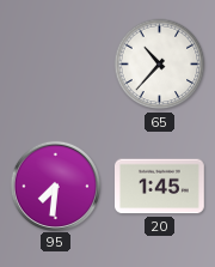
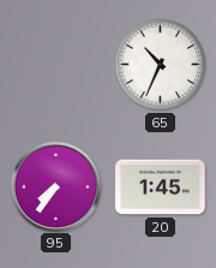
65: 10:37 -> 10:34
95: 7:31 -> 7:36
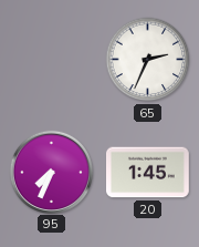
65: 10:34 -> 2:34
95: 7:36 -> 7:34
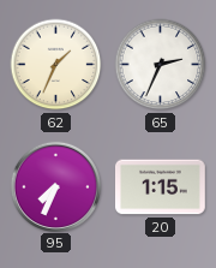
62: none -> 1:34
20: 1:45 -> 1:15
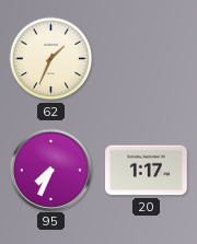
65: 2:34 -> none
20: 1:15 -> 1:17
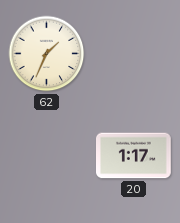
95: 7:34 -> none
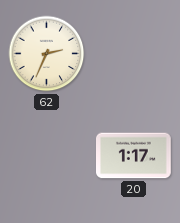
62: 1:34 -> 2:34
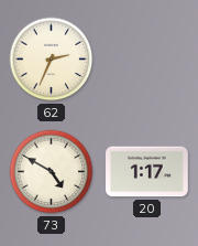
73: none -> 4:50
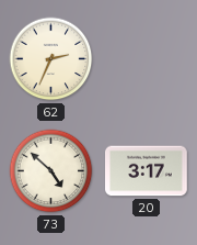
73: 4:50 -> 4:52
20: 1:17 -> 3:17
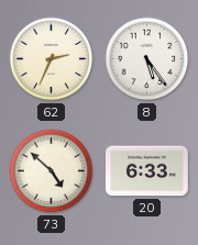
8: none -> 5:24
20: 3:17 -> 6:33
